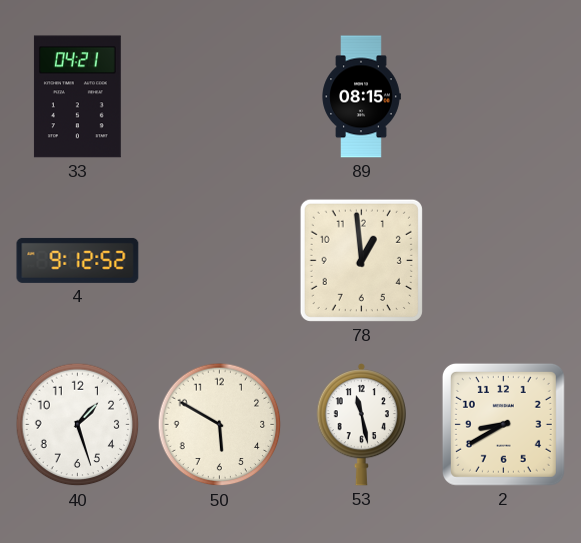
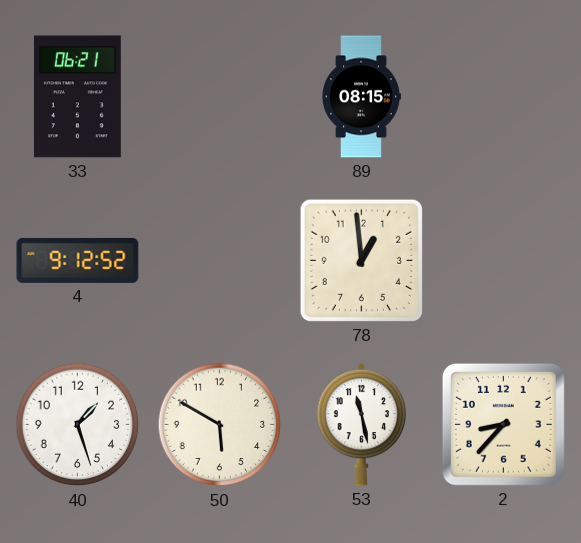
33: 04:21 -> 06:21
2: 8:40 -> 8:37
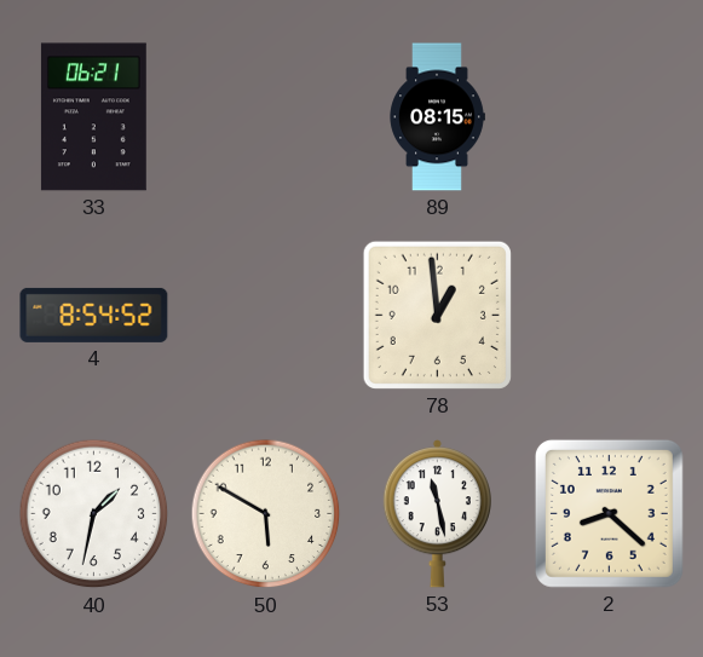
4: 9:12 -> 8:54
40: 1:27 -> 1:32
2: 8:37 -> 8:22
